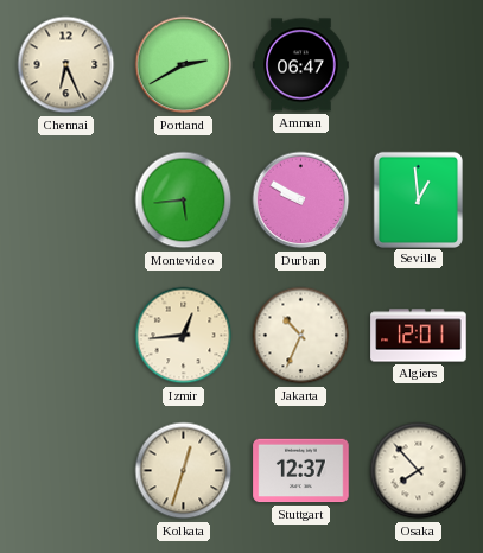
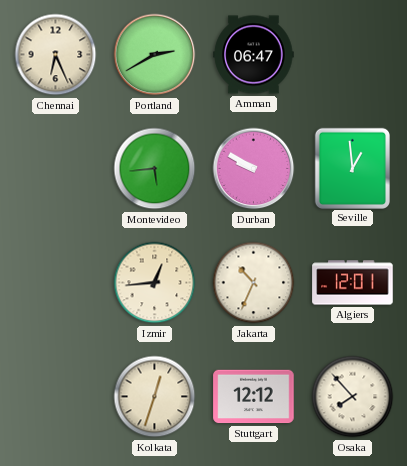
Stuttgart: 12:37 -> 12:12
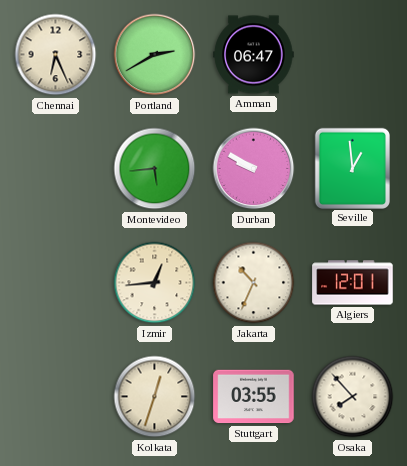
Stuttgart: 12:12 -> 03:55
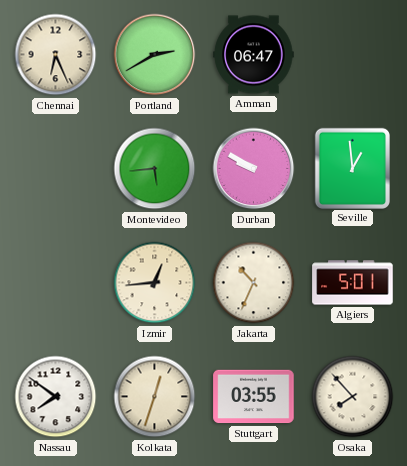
Algiers: 12:01 -> 5:01
Nassau: none -> 7:51
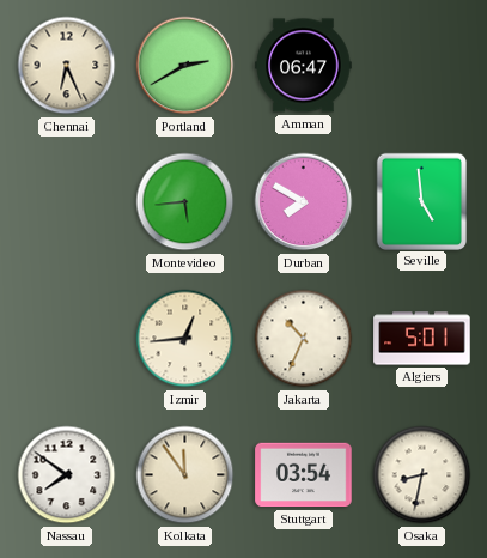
Durban: 9:50 -> 7:50
Seville: 12:59 -> 4:59
Kolkata: 12:33 -> 11:54
Stuttgart: 03:55 -> 03:54
Osaka: 7:53 -> 8:32
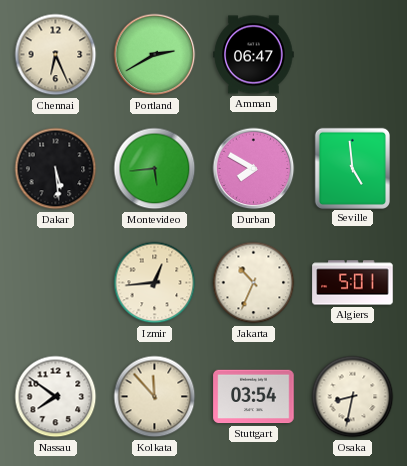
Dakar: none -> 5:29
Kolkata: 11:54 -> 11:53
